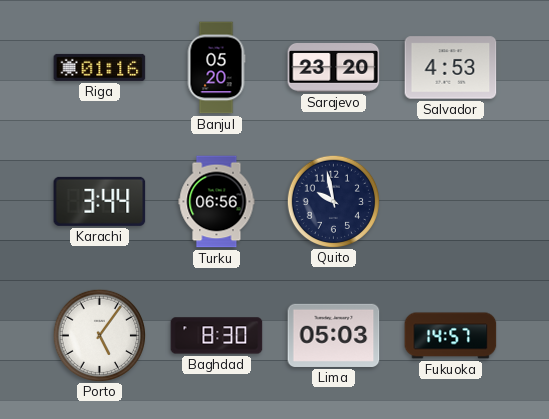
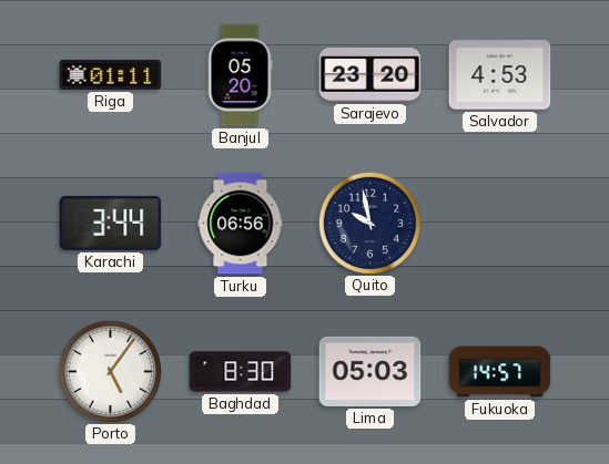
Riga: 01:16 -> 01:11
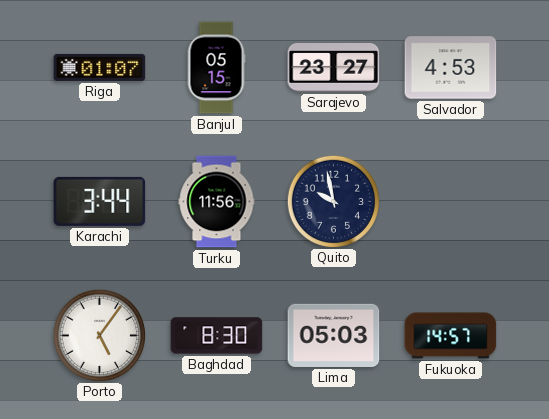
Riga: 01:11 -> 01:07
Banjul: 05:20 -> 05:15
Sarajevo: 23:20 -> 23:27
Turku: 06:56 -> 11:56
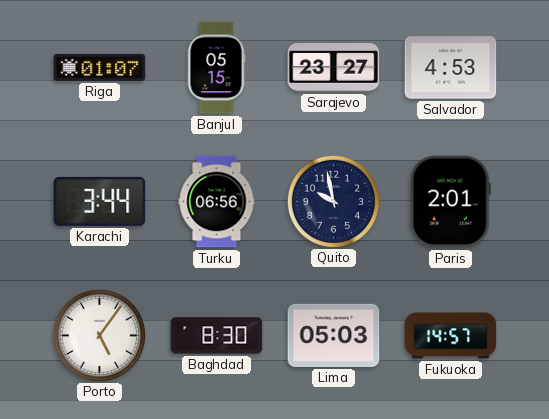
Turku: 11:56 -> 06:56
Paris: none -> 2:01
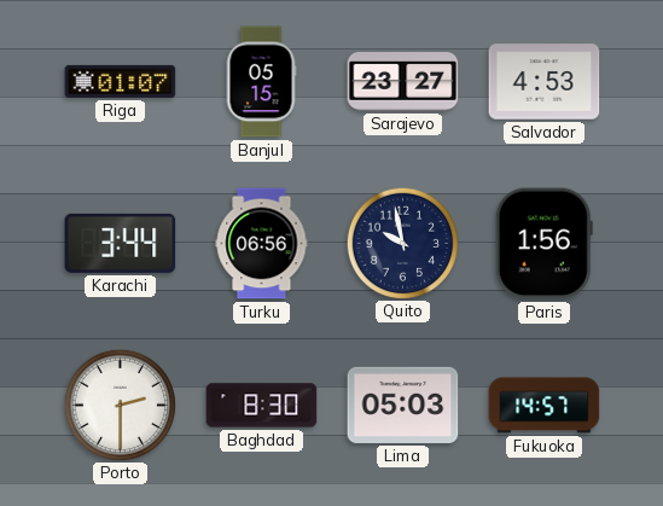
Paris: 2:01 -> 1:56
Porto: 5:06 -> 2:30
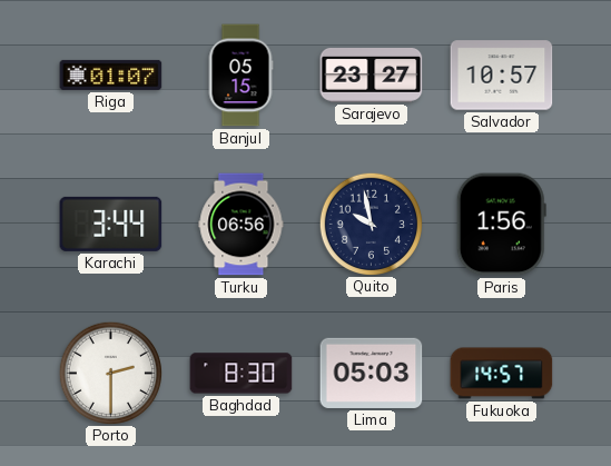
Salvador: 4:53 -> 10:57
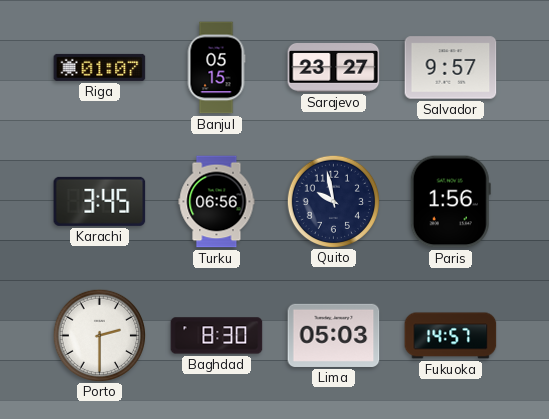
Salvador: 10:57 -> 9:57
Karachi: 3:44 -> 3:45
